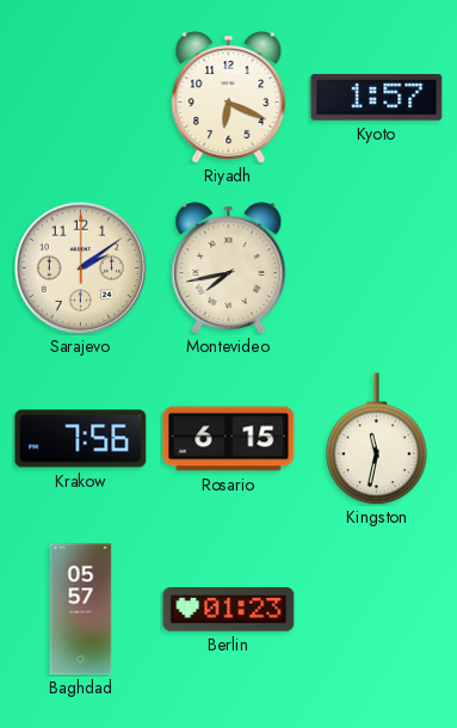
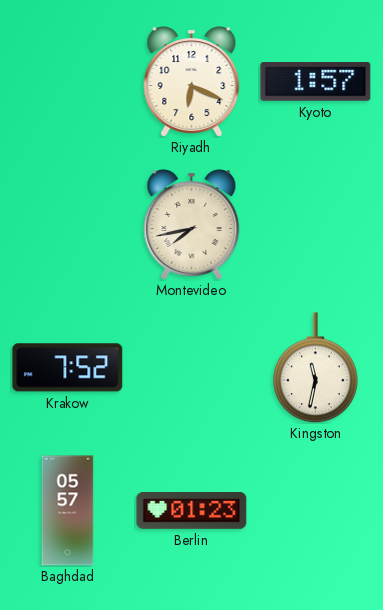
Sarajevo: 2:09 -> none
Krakow: 7:56 -> 7:52
Rosario: 6:15 -> none
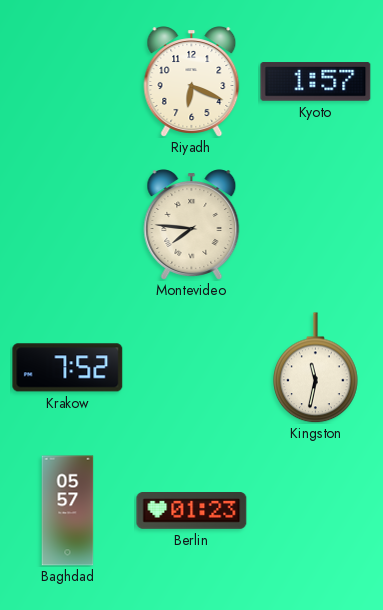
Montevideo: 7:43 -> 7:46
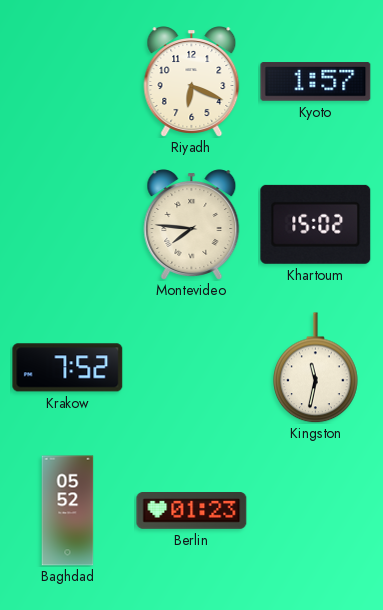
Khartoum: none -> 15:02
Baghdad: 05:57 -> 05:52
